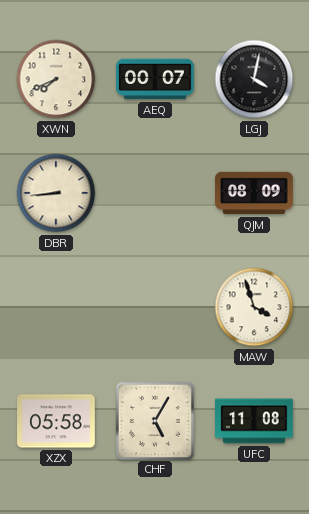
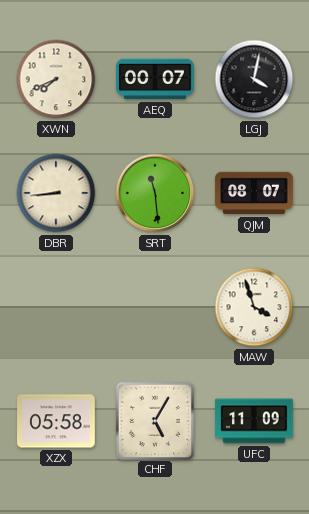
SRT: none -> 11:29
QJM: 08:09 -> 08:07
UFC: 11:08 -> 11:09
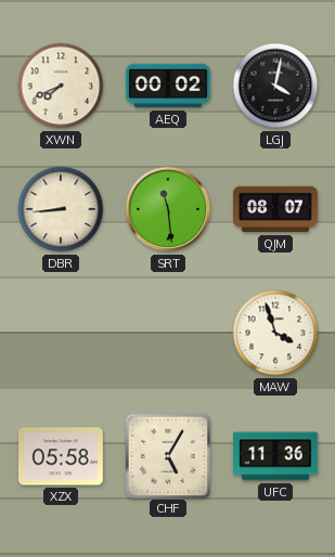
AEQ: 00:07 -> 00:02
UFC: 11:09 -> 11:36
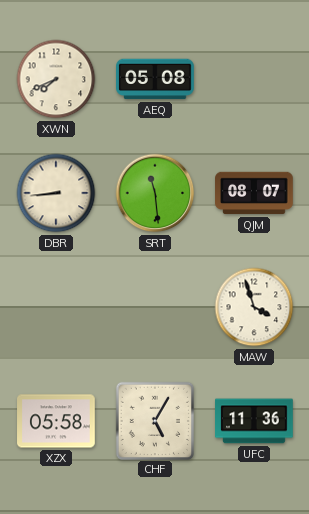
AEQ: 00:02 -> 05:08
LGJ: 4:02 -> none
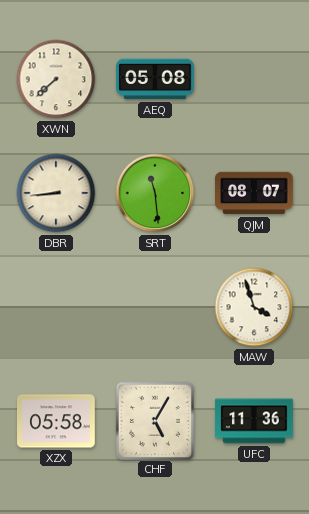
XWN: 7:41 -> 7:38
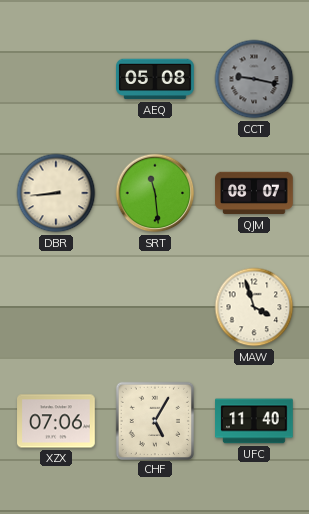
XWN: 7:38 -> none
CCT: none -> 9:17
XZX: 05:58 -> 07:06
UFC: 11:36 -> 11:40
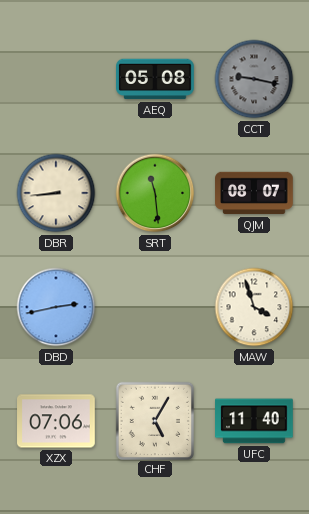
DBD: none -> 2:43
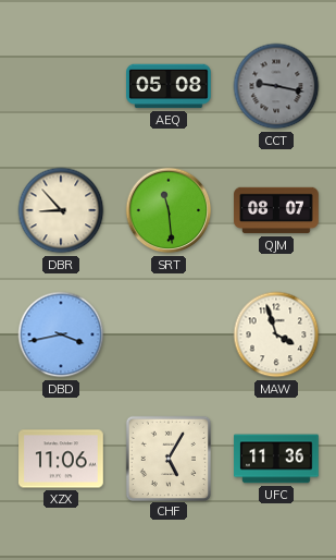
DBR: 8:44 -> 8:53
DBD: 2:43 -> 3:43
XZX: 07:06 -> 11:06
UFC: 11:40 -> 11:36
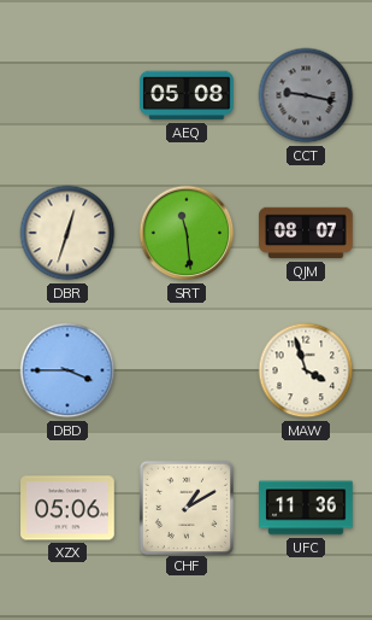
DBR: 8:53 -> 12:33
DBD: 3:43 -> 3:45
XZX: 11:06 -> 05:06
CHF: 5:05 -> 1:10
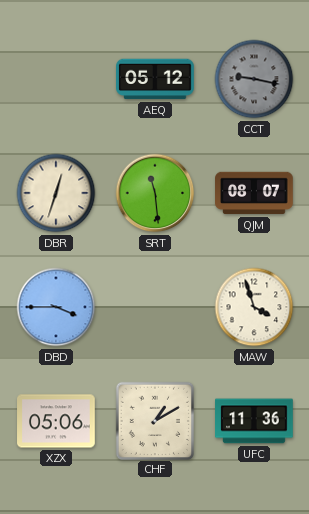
AEQ: 05:08 -> 05:12
